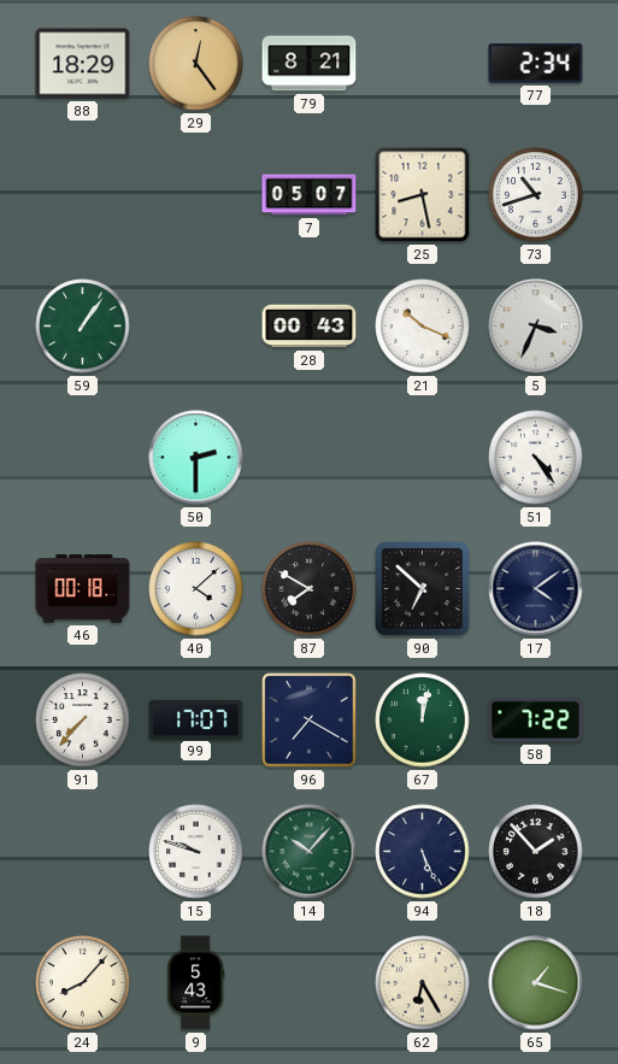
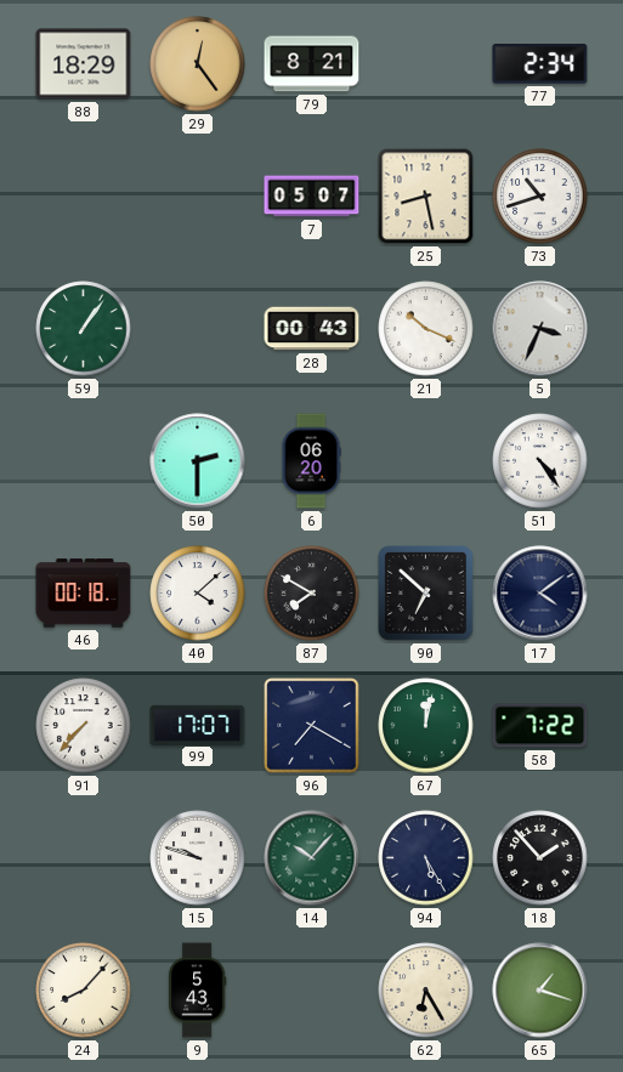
6: none -> 06:20
94: 5:26 -> 5:25
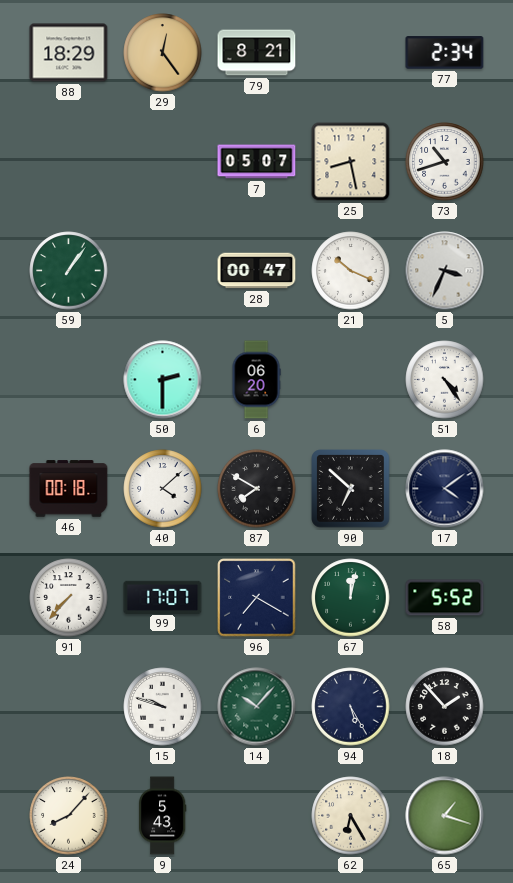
28: 00:43 -> 00:47
58: 7:22 -> 5:52
